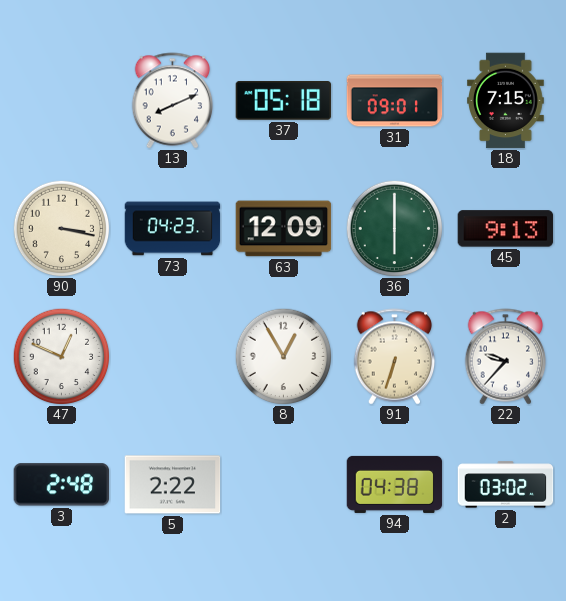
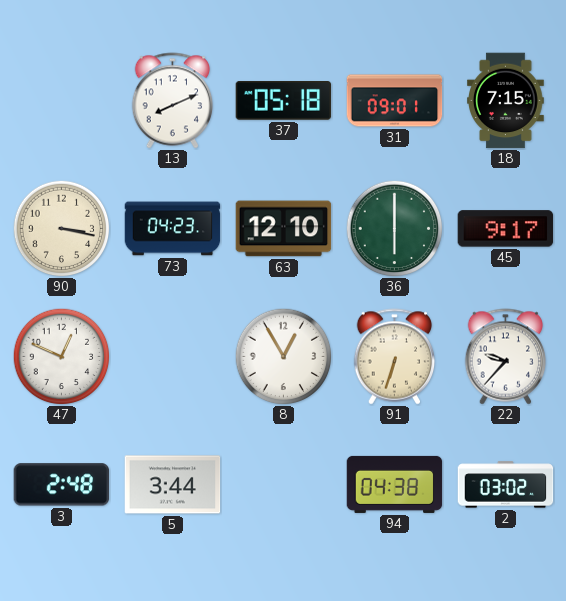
63: 12:09 -> 12:10
45: 9:13 -> 9:17
5: 2:22 -> 3:44
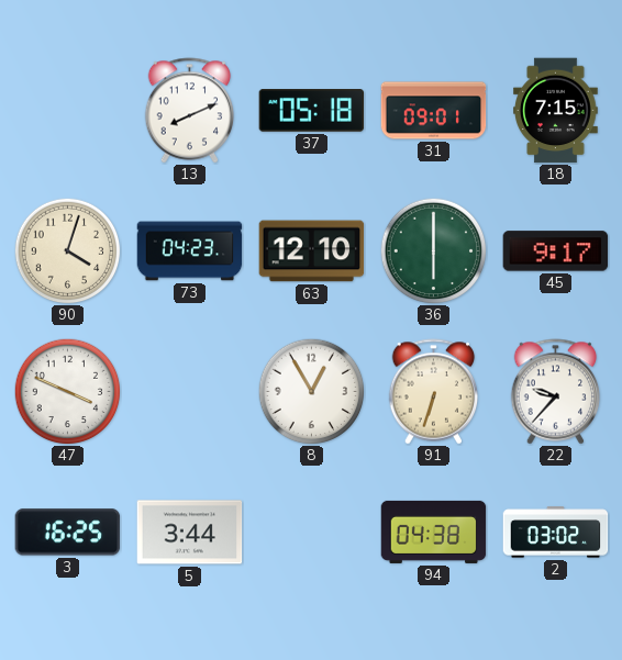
90: 3:17 -> 4:03
47: 12:49 -> 3:49
3: 2:48 -> 16:25
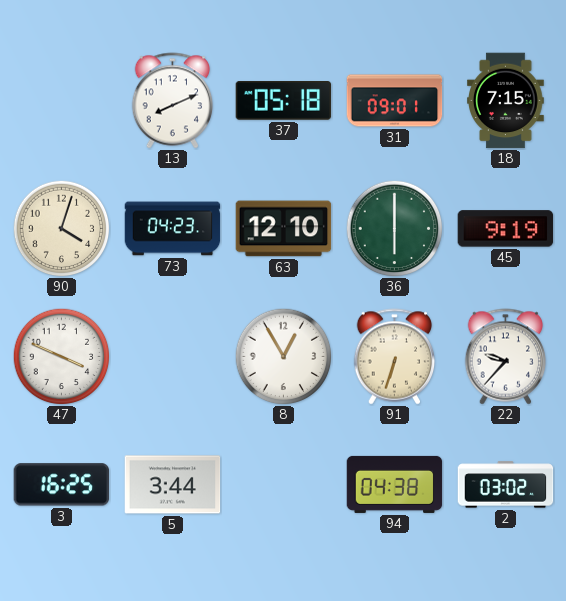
45: 9:17 -> 9:19
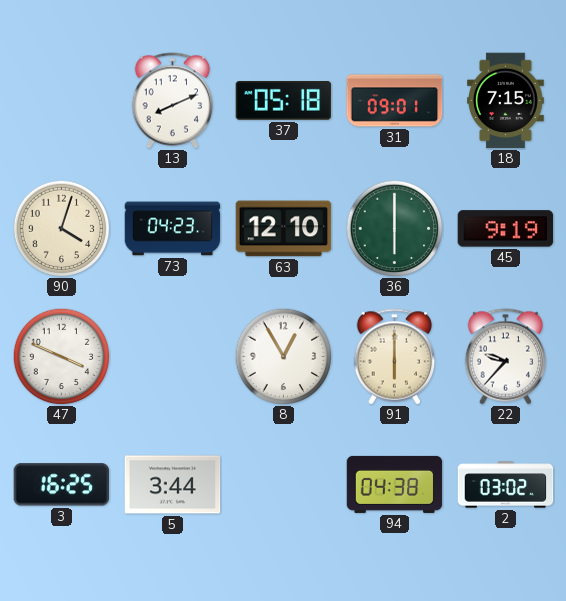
91: 6:33 -> 6:00
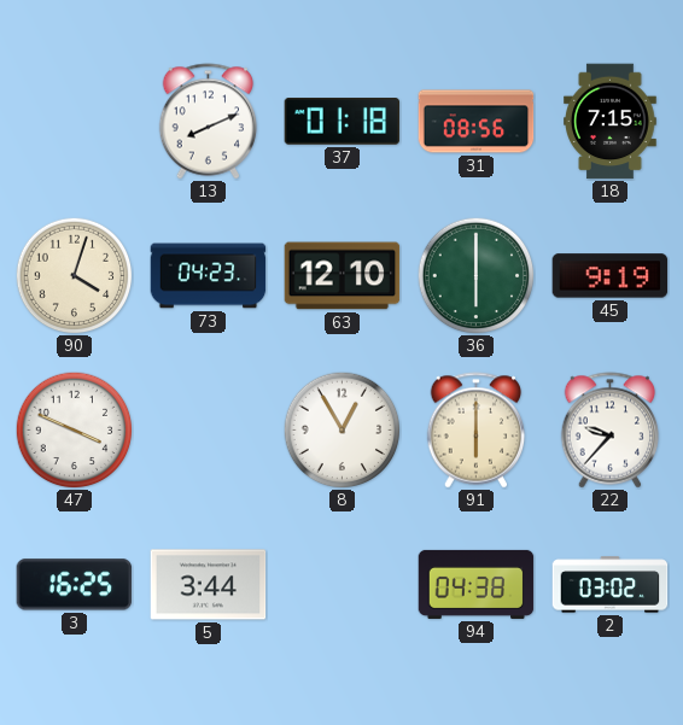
37: 05:18 -> 01:18
31: 09:01 -> 08:56
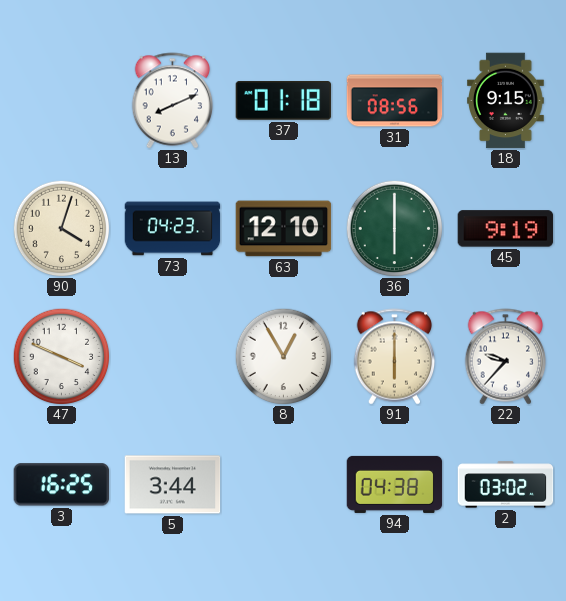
18: 7:15 -> 9:15
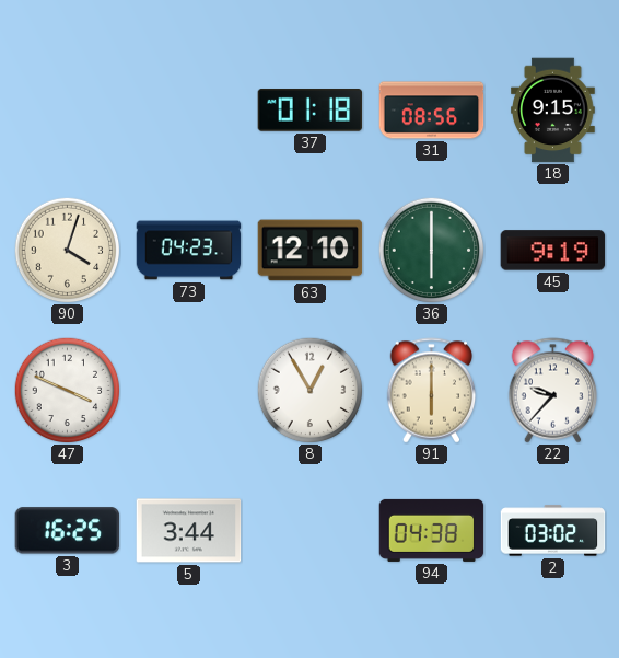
13: 8:11 -> none
